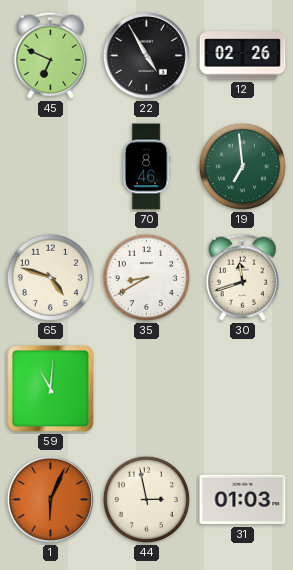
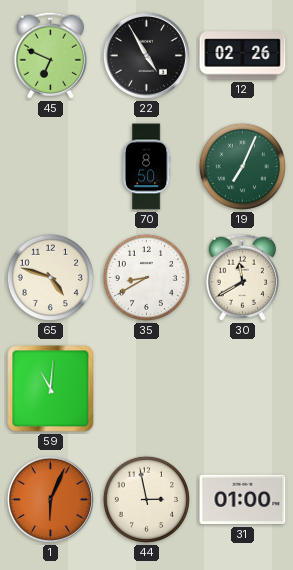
70: 8:46 -> 8:50
19: 6:59 -> 7:04
30: 11:42 -> 11:40
31: 01:03 -> 01:00
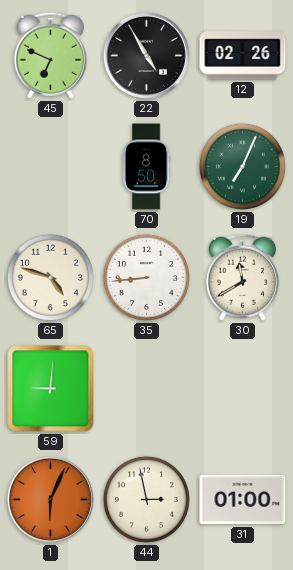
35: 8:40 -> 8:44
59: 11:01 -> 9:01
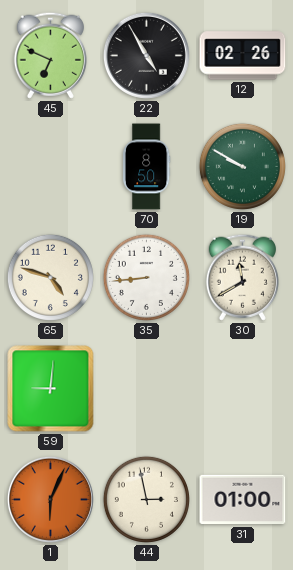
19: 7:04 -> 9:50
